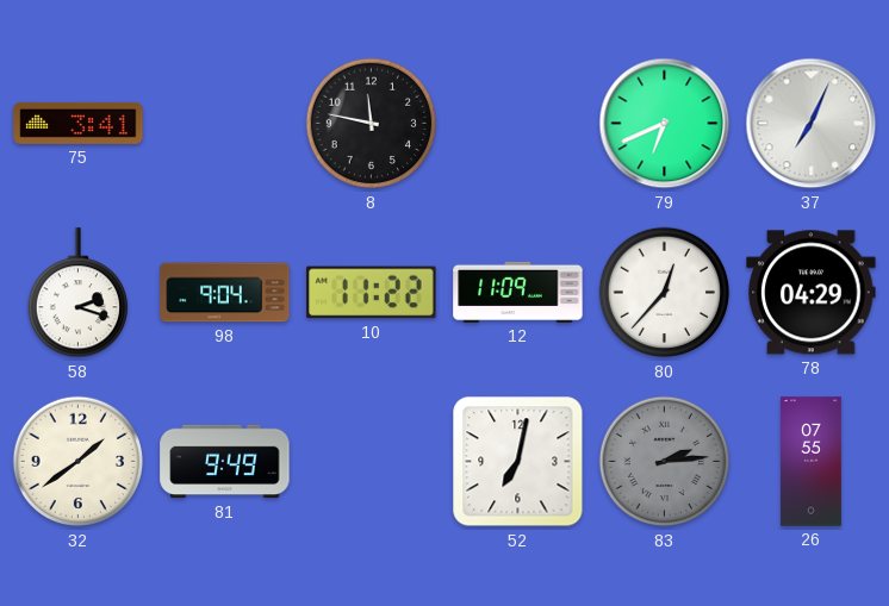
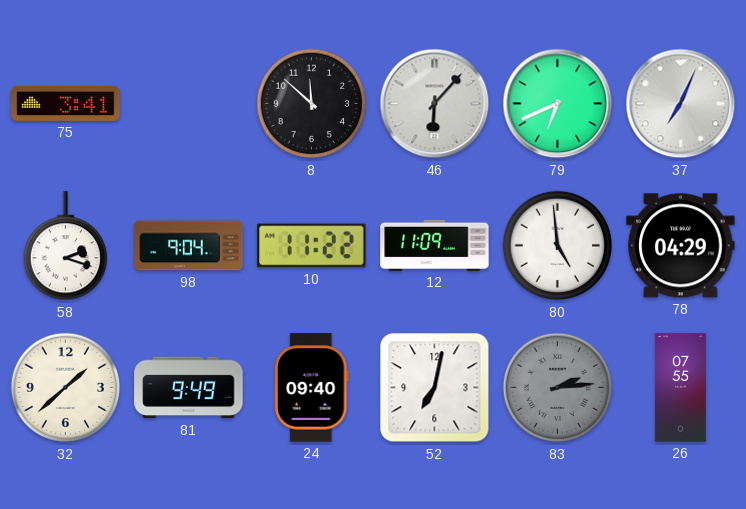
8: 11:47 -> 11:52
46: none -> 6:07
80: 12:37 -> 4:59
32: 1:39 -> 1:38
24: none -> 09:40
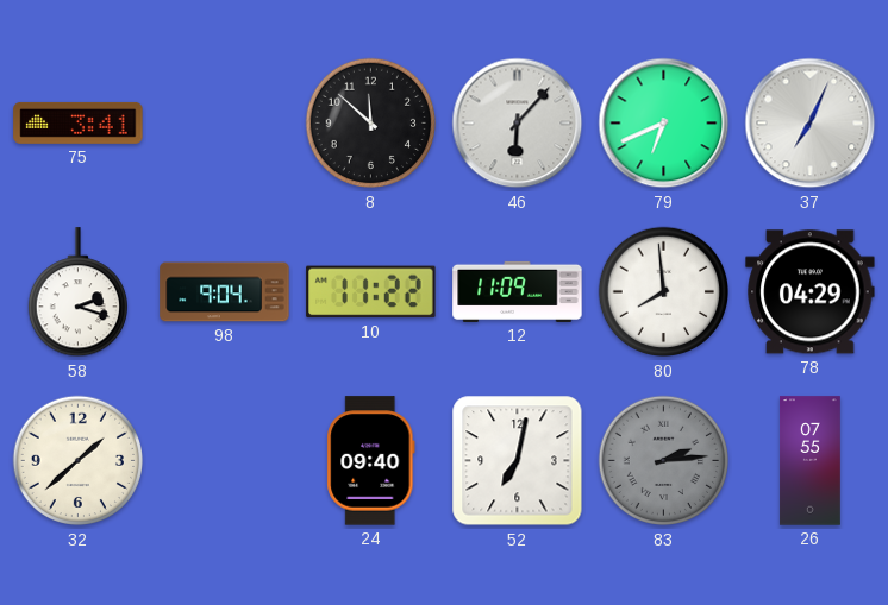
80: 4:59 -> 7:59
81: 9:49 -> none
